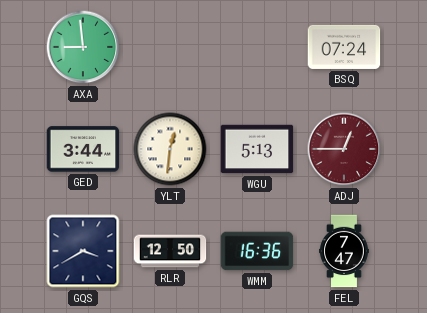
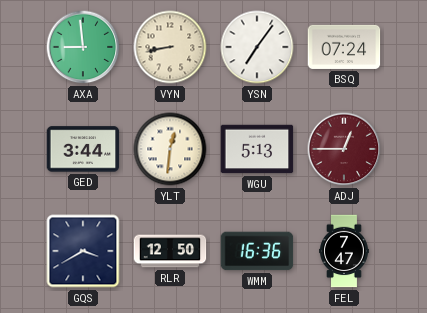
VYN: none -> 8:43
YSN: none -> 7:06
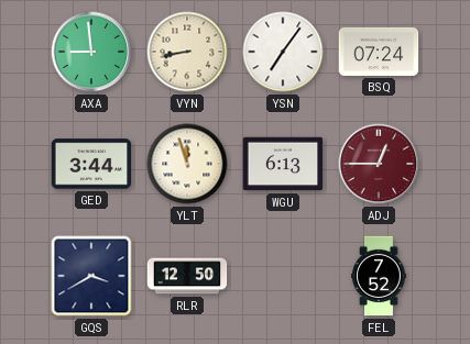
YLT: 12:31 -> 11:57
WGU: 5:13 -> 6:13
WMM: 16:36 -> none
FEL: 7:47 -> 7:52
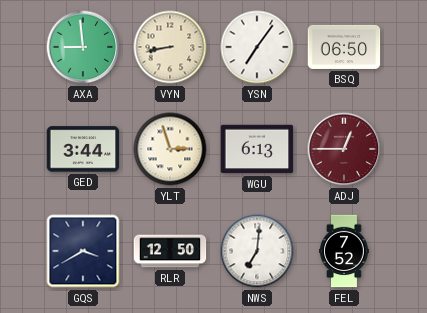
BSQ: 07:24 -> 06:50
YLT: 11:57 -> 2:57
NWS: none -> 7:01
